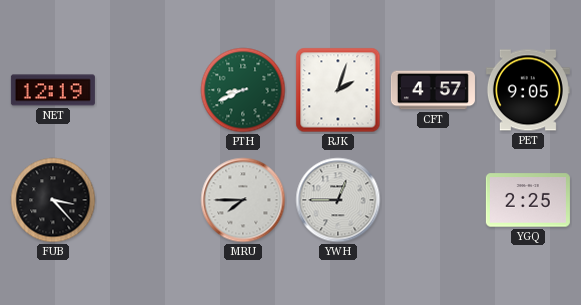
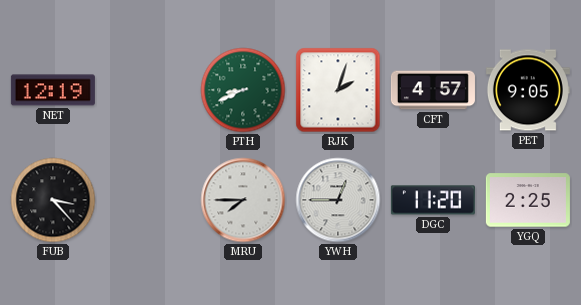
DGC: none -> 11:20
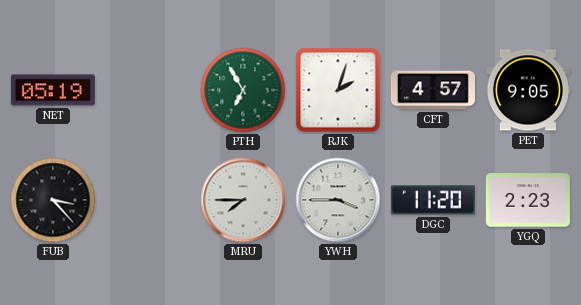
NET: 12:19 -> 05:19
PTH: 8:41 -> 6:55
YWH: 12:45 -> 3:45
YGQ: 2:25 -> 2:23
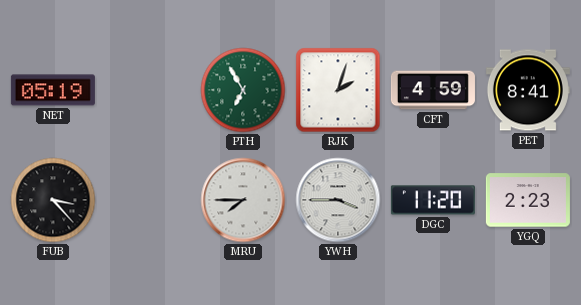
CFT: 4:57 -> 4:59
PET: 9:05 -> 8:41
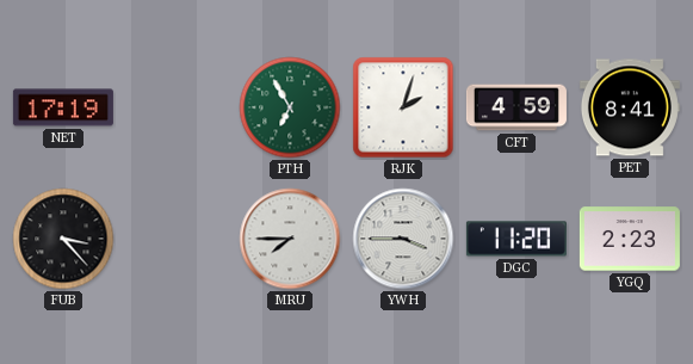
NET: 05:19 -> 17:19
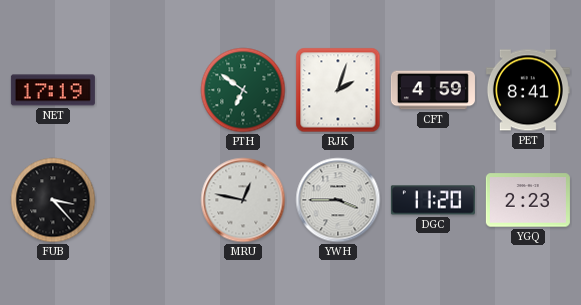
PTH: 6:55 -> 6:51
MRU: 7:45 -> 12:47
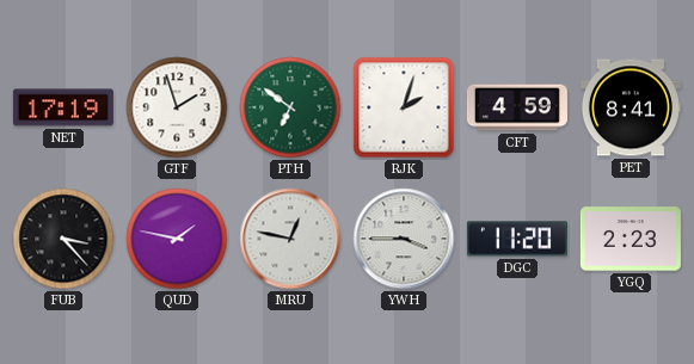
GTF: none -> 1:57
QUD: none -> 1:47
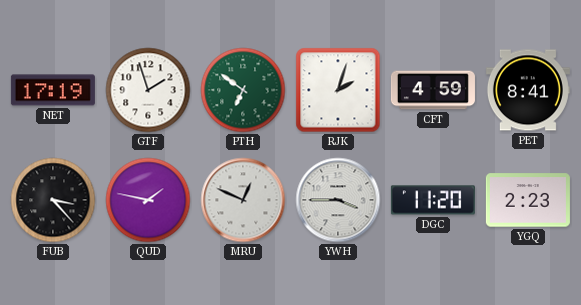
MRU: 12:47 -> 12:49
